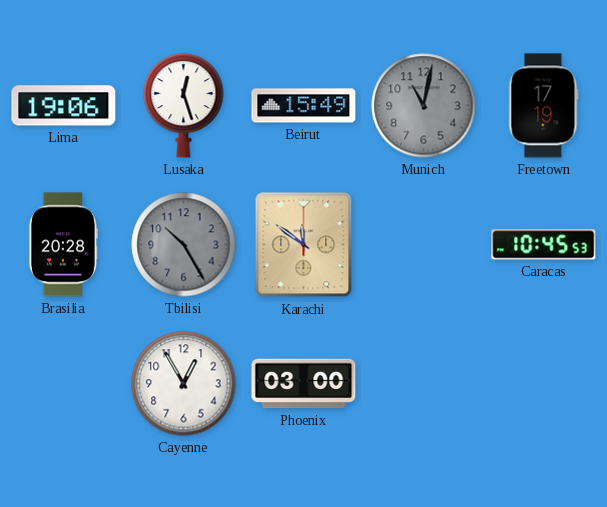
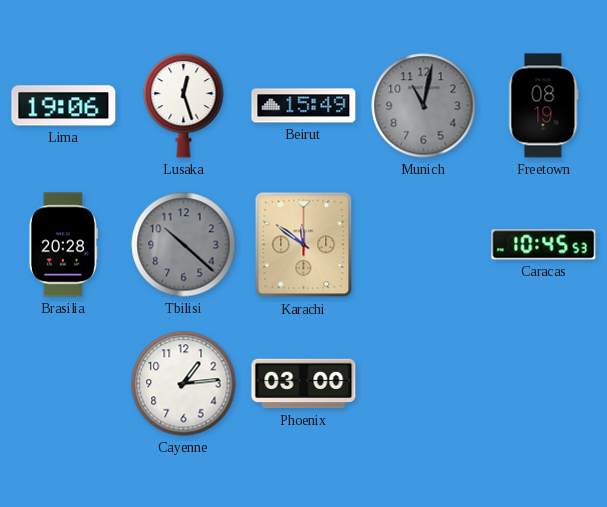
Freetown: 17:19 -> 08:19
Tbilisi: 10:25 -> 10:22
Cayenne: 12:55 -> 1:14
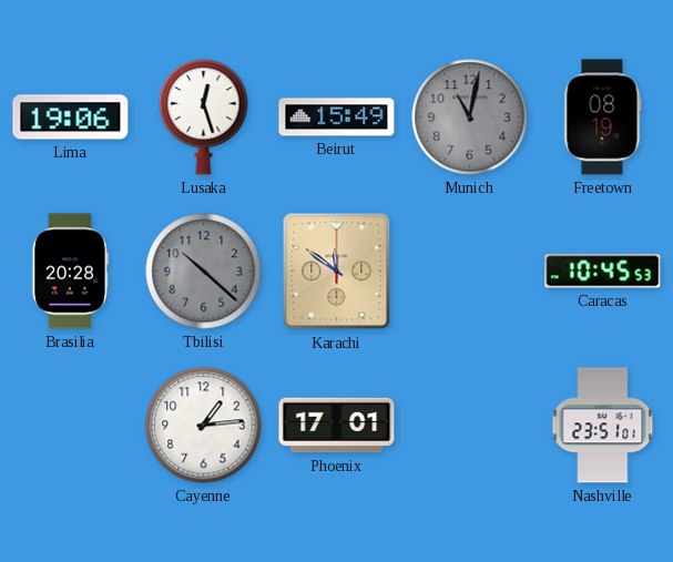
Phoenix: 03:00 -> 17:01
Nashville: none -> 23:51
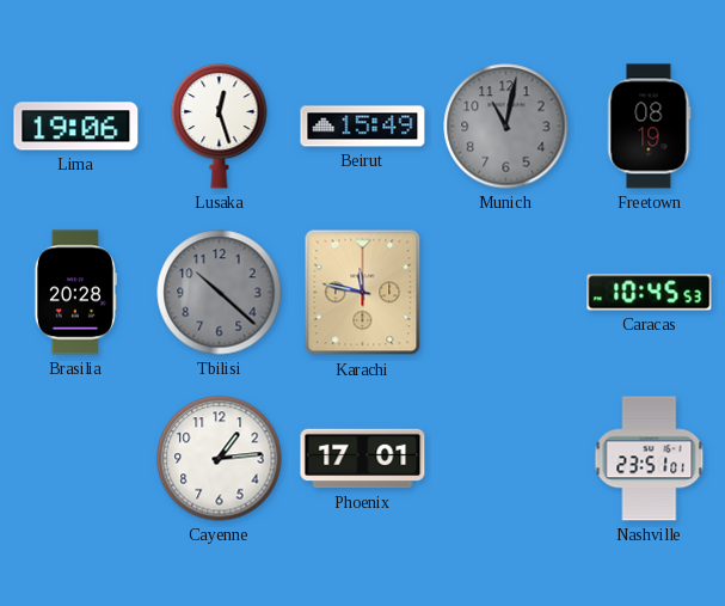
Karachi: 11:51 -> 11:47
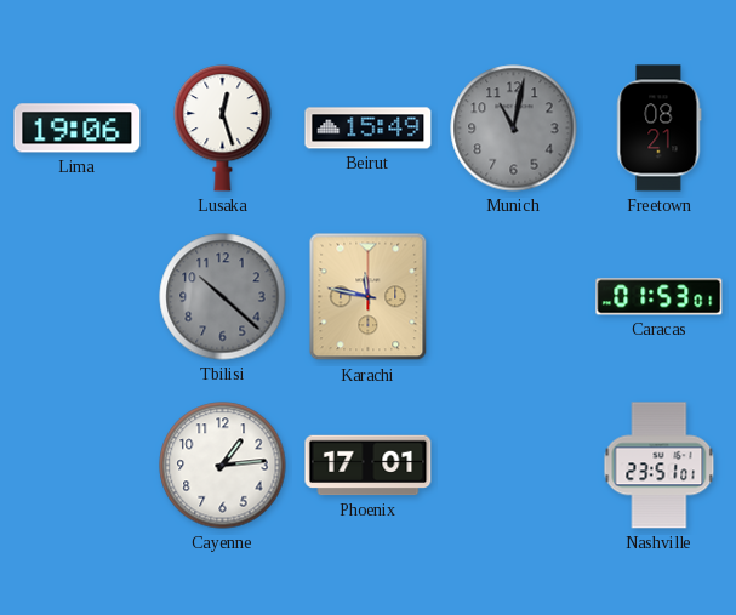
Freetown: 08:19 -> 08:21
Brasilia: 20:28 -> none
Caracas: 10:45 -> 01:53
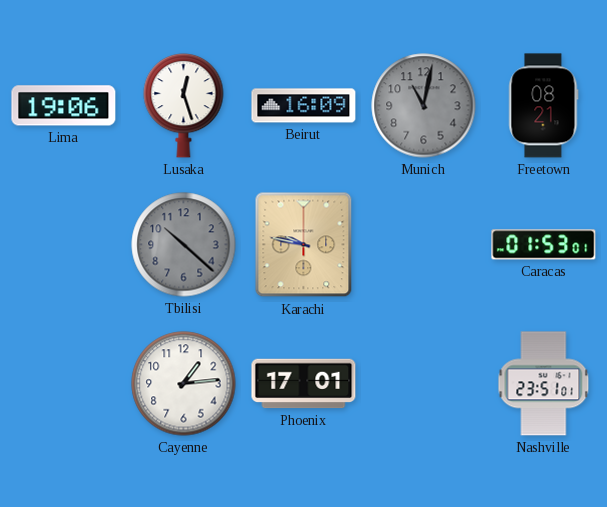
Beirut: 15:49 -> 16:09
Karachi: 11:47 -> 9:47
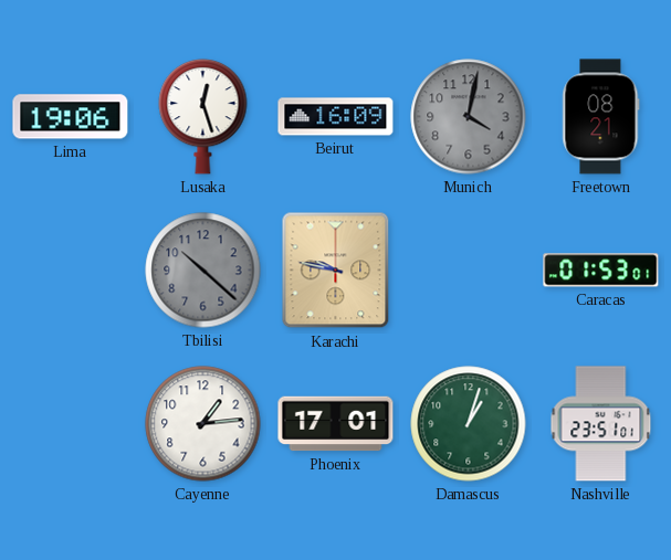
Munich: 11:02 -> 4:02
Damascus: none -> 1:03
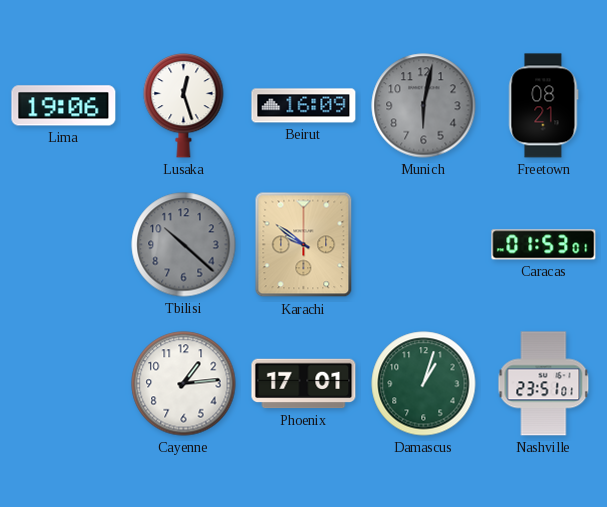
Munich: 4:02 -> 6:02
Karachi: 9:47 -> 9:51
